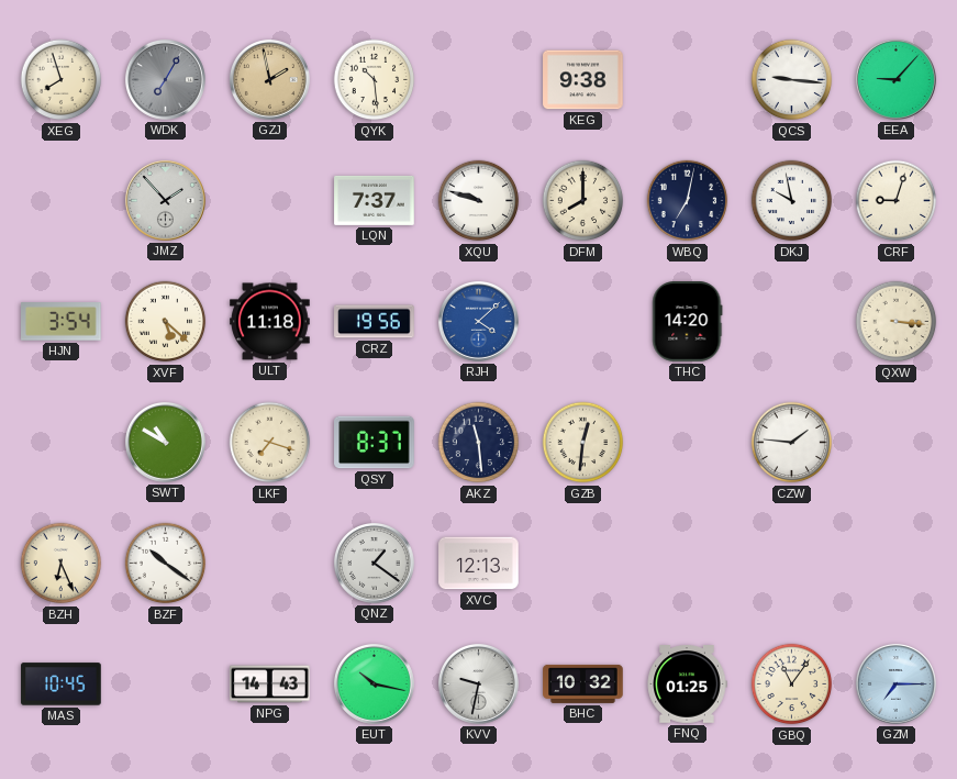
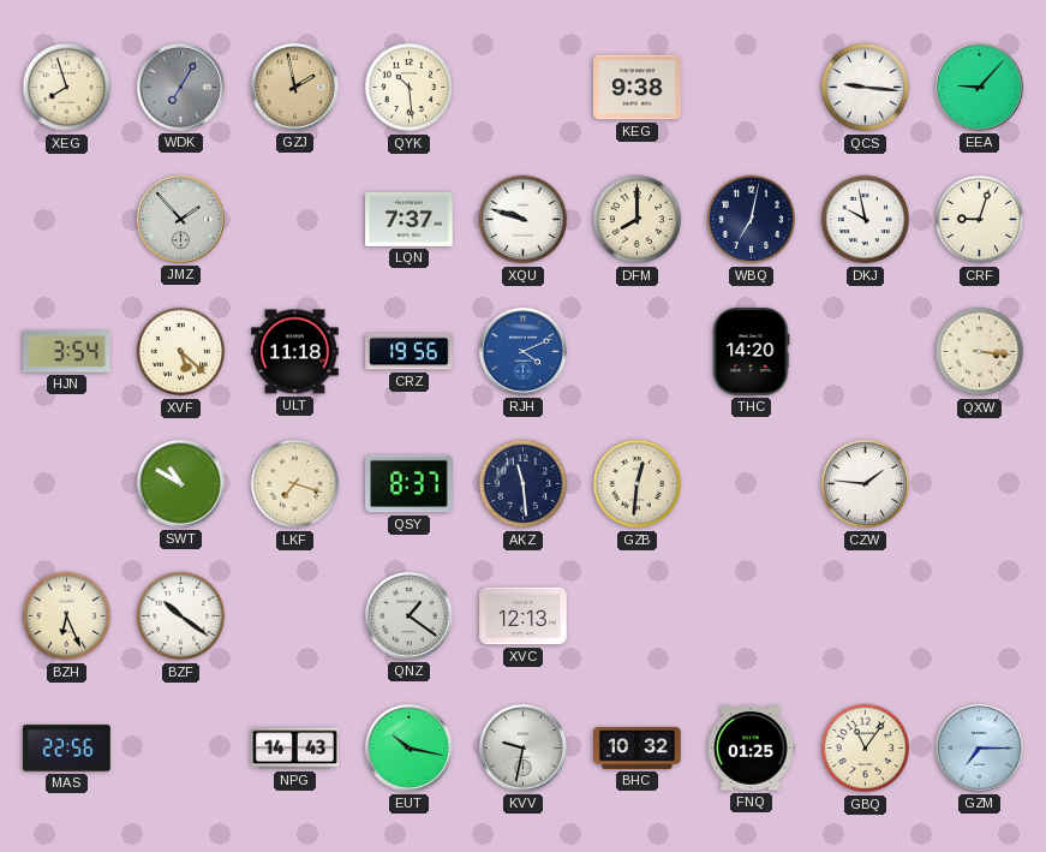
RJH: 4:08 -> 4:11
MAS: 10:45 -> 22:56
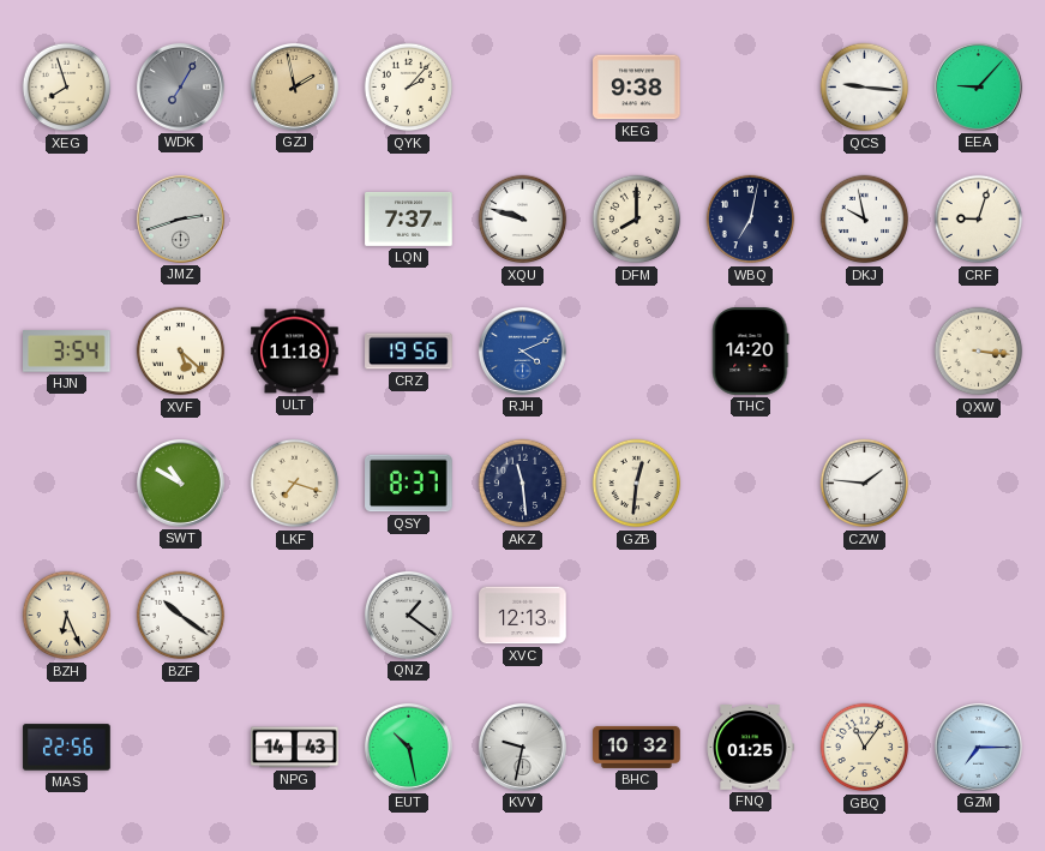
QYK: 10:29 -> 2:07
JMZ: 1:53 -> 2:42
EUT: 10:17 -> 10:28
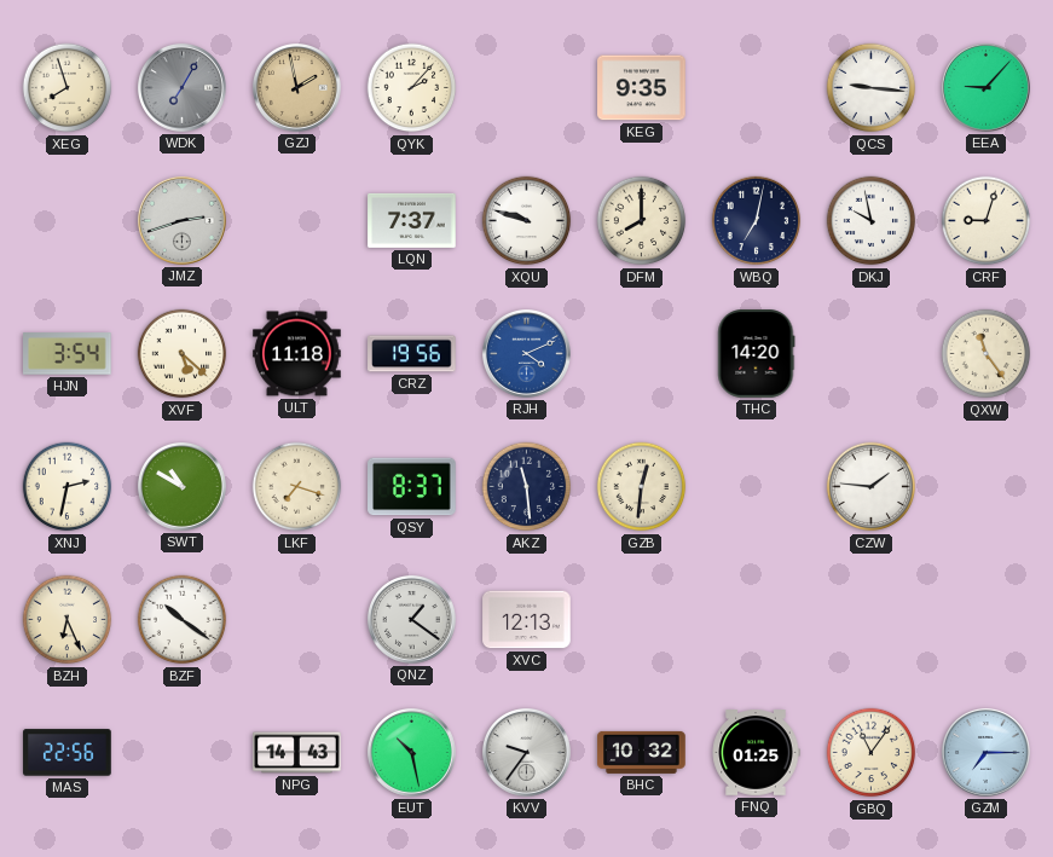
KEG: 9:38 -> 9:35
QXW: 3:16 -> 11:24
XNJ: none -> 2:32
KVV: 9:32 -> 9:36
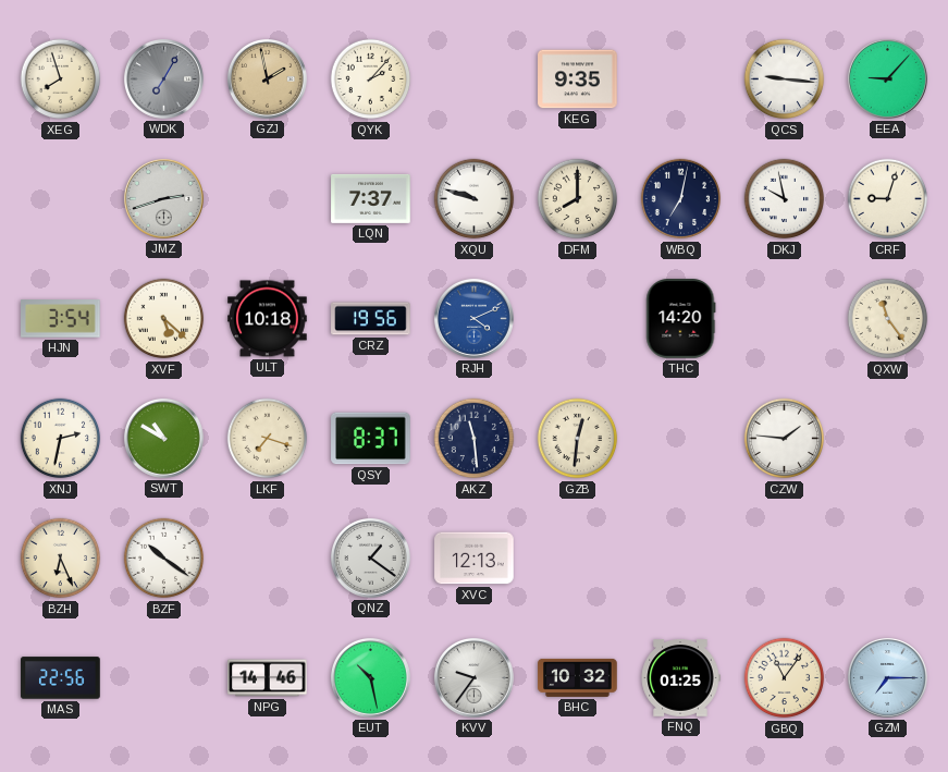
ULT: 11:18 -> 10:18
NPG: 14:43 -> 14:46
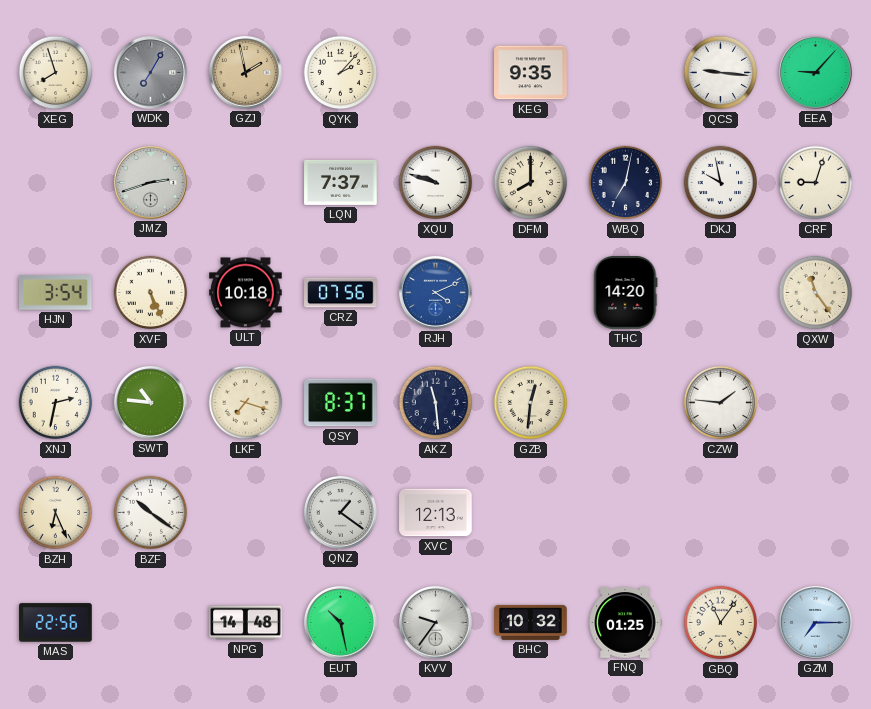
XVF: 5:22 -> 5:26
CRZ: 19:56 -> 07:56
SWT: 10:50 -> 10:46
NPG: 14:46 -> 14:48
